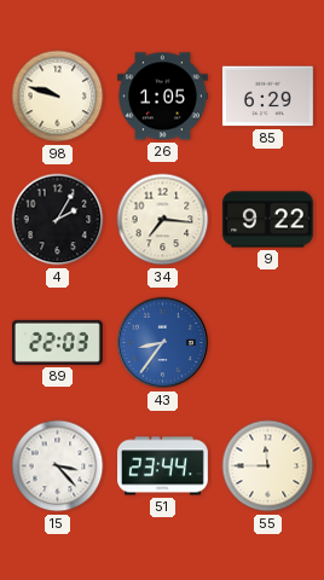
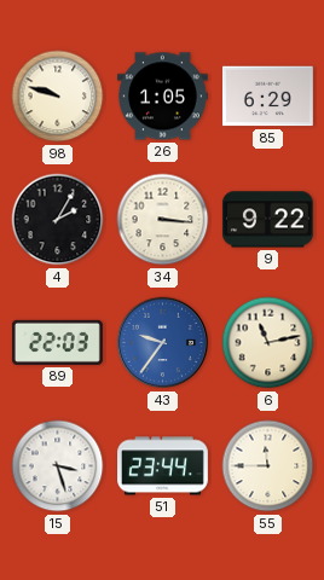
34: 7:16 -> 3:16
43: 8:36 -> 9:36
6: none -> 11:13
15: 3:23 -> 3:27
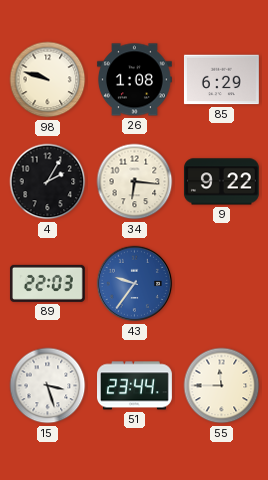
26: 1:05 -> 1:08
34: 3:16 -> 6:16
6: 11:13 -> none
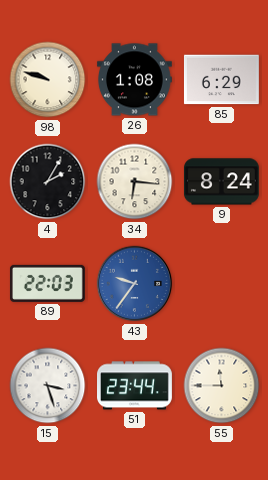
9: 9:22 -> 8:24
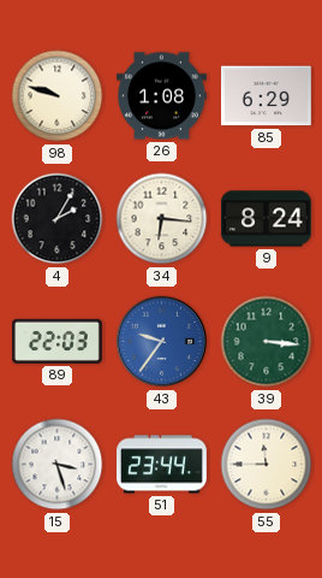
39: none -> 3:16
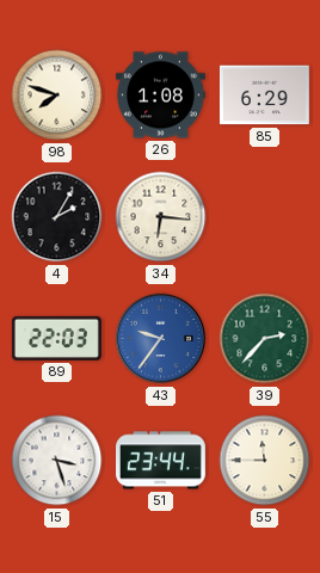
98: 9:48 -> 7:48
9: 8:24 -> none
39: 3:16 -> 2:37
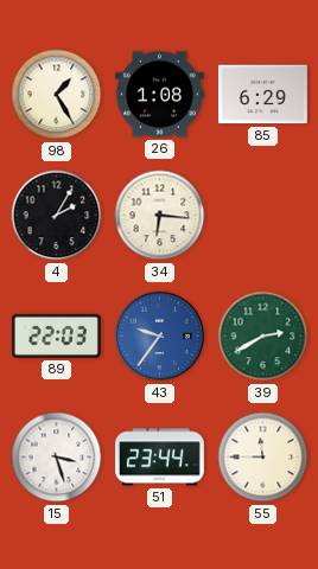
98: 7:48 -> 1:25
39: 2:37 -> 2:40
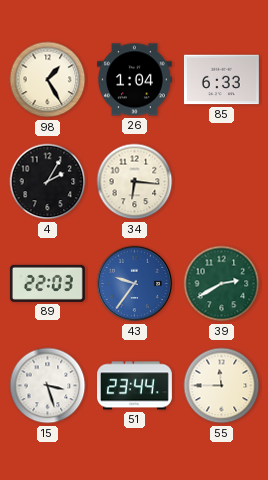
26: 1:08 -> 1:04
85: 6:29 -> 6:33
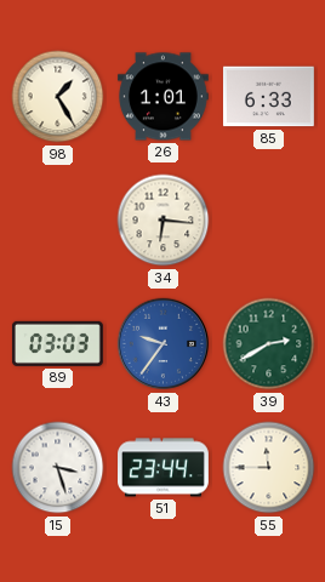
26: 1:04 -> 1:01
4: 2:05 -> none
89: 22:03 -> 03:03
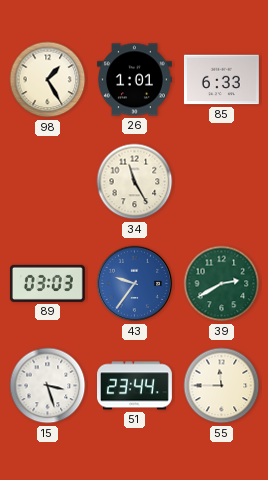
34: 6:16 -> 11:25
